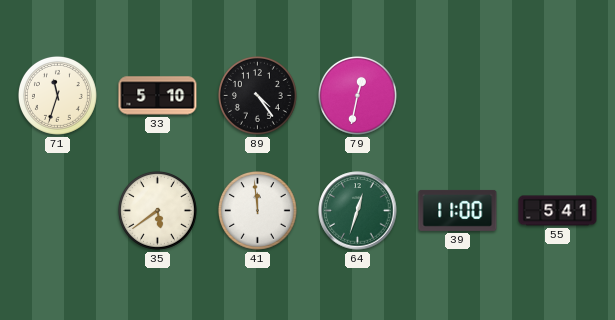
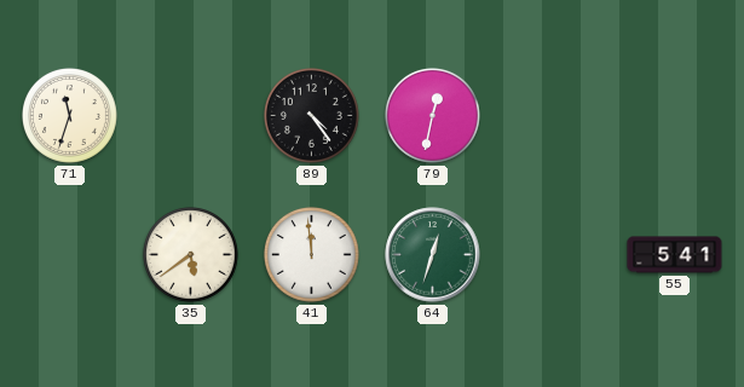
33: 5:10 -> none
39: 11:00 -> none
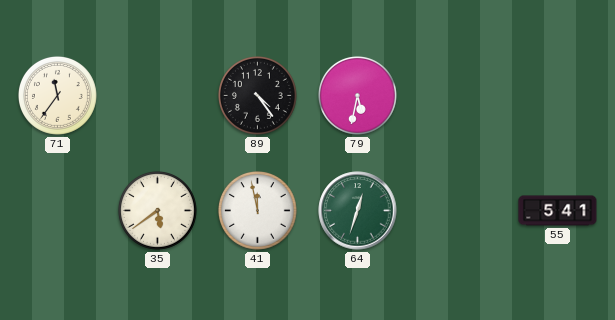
71: 11:33 -> 11:36
79: 12:32 -> 5:32
41: 11:59 -> 11:58
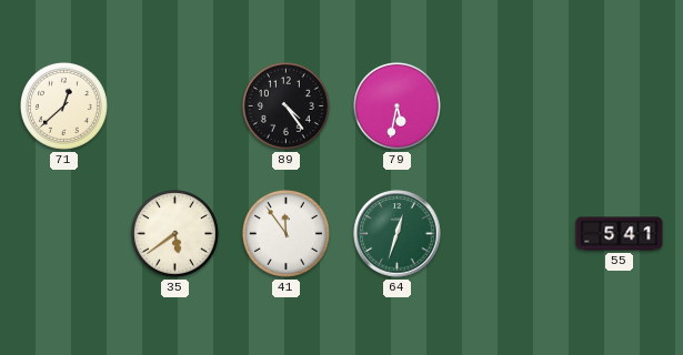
71: 11:36 -> 12:38
41: 11:58 -> 11:54
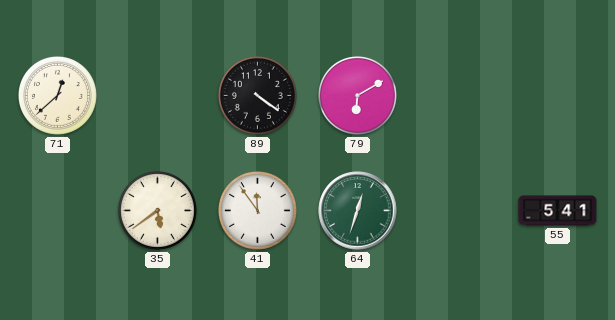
89: 4:24 -> 4:21
79: 5:32 -> 6:10
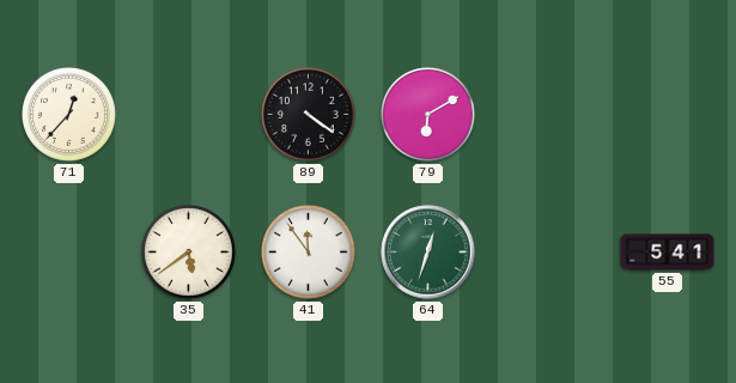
71: 12:38 -> 12:37
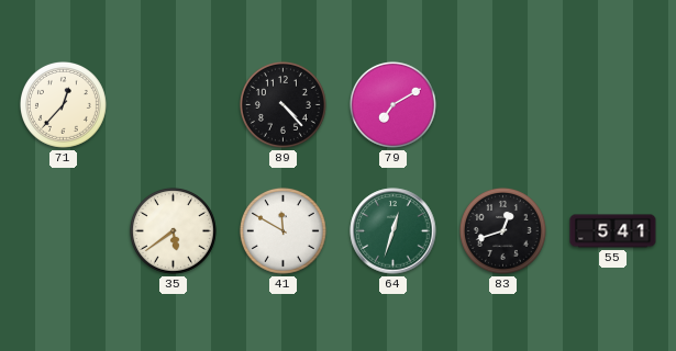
89: 4:21 -> 4:23
79: 6:10 -> 7:10
41: 11:54 -> 11:50
83: none -> 12:42
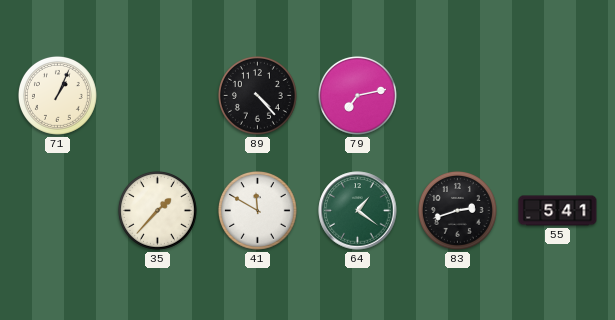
71: 12:37 -> 1:04
79: 7:10 -> 7:13
35: 5:39 -> 1:37
64: 12:33 -> 1:21
83: 12:42 -> 2:42
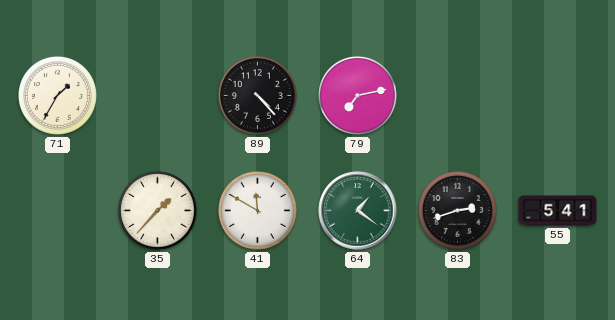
71: 1:04 -> 1:35
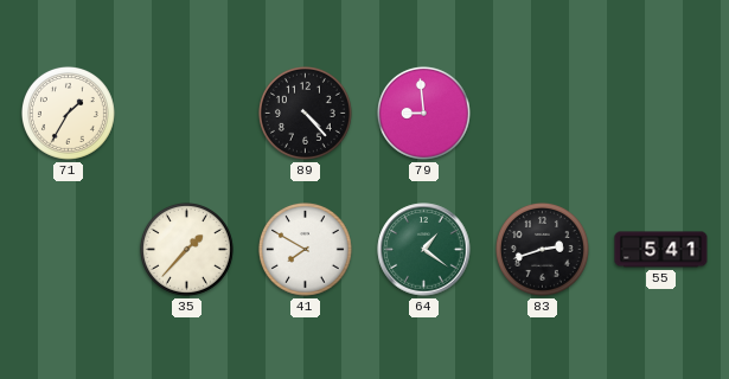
79: 7:13 -> 8:59
41: 11:50 -> 7:50
